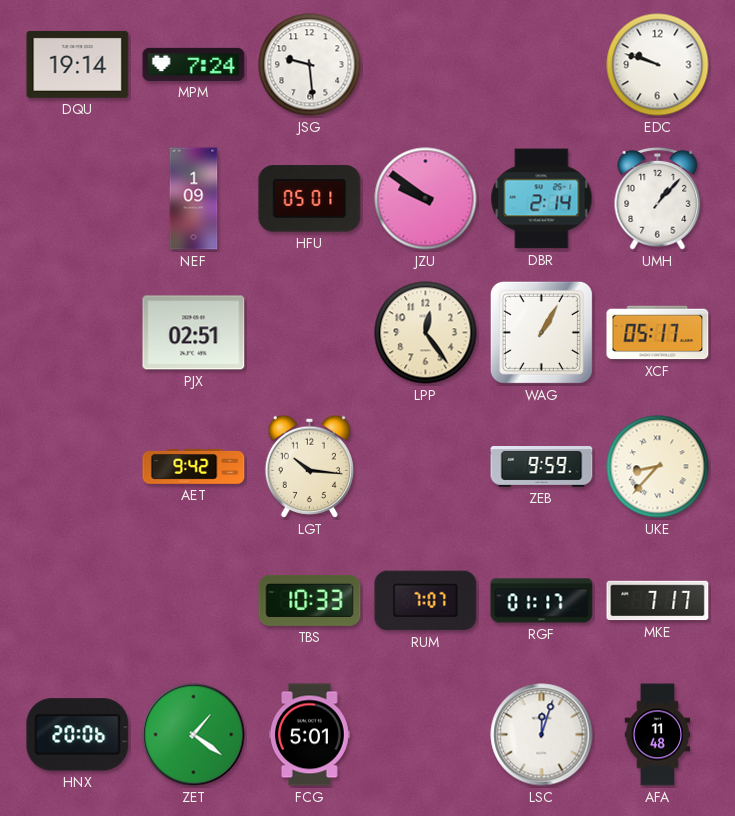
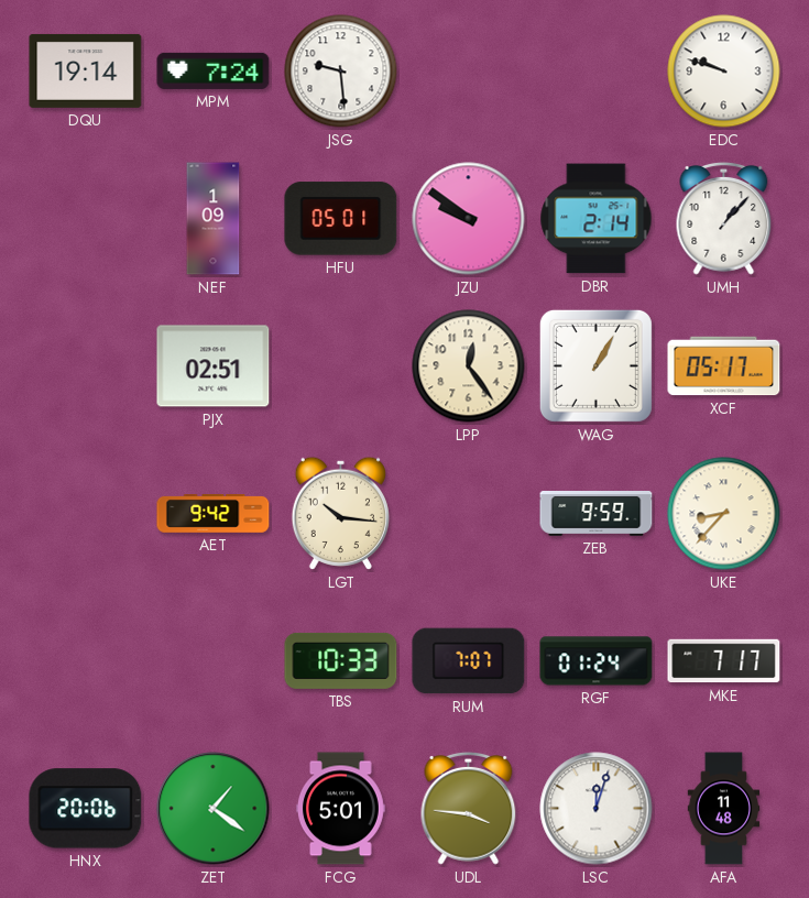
RGF: 01:17 -> 01:24
UDL: none -> 3:46
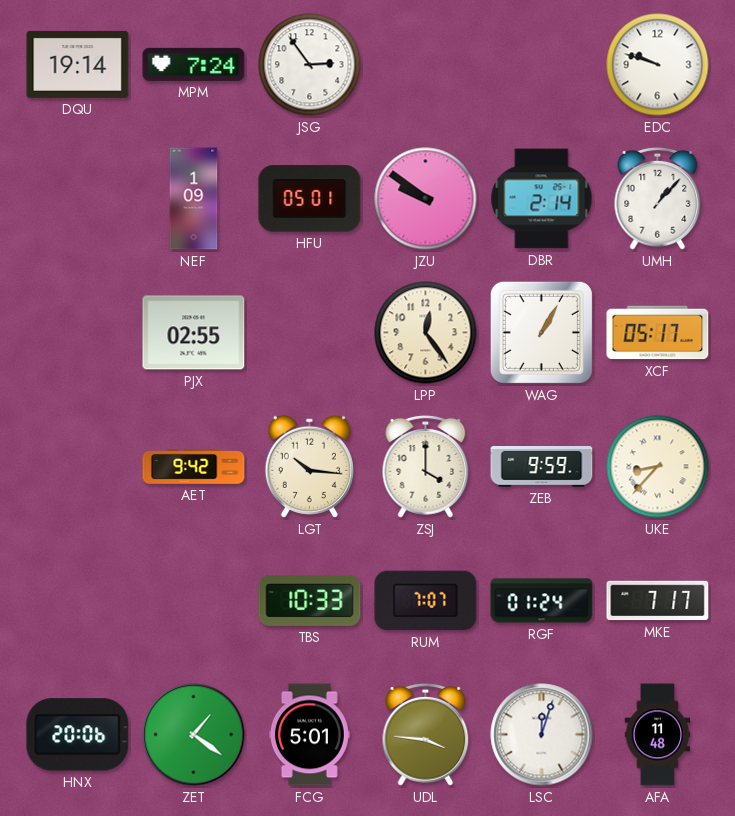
JSG: 9:29 -> 2:54
PJX: 02:51 -> 02:55
ZSJ: none -> 4:00
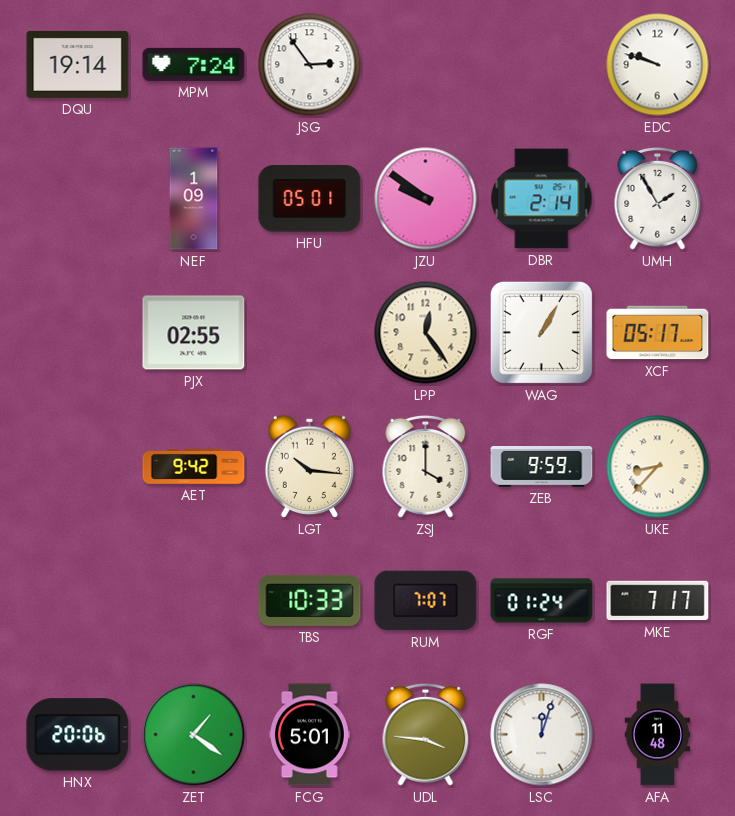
UMH: 1:07 -> 1:55
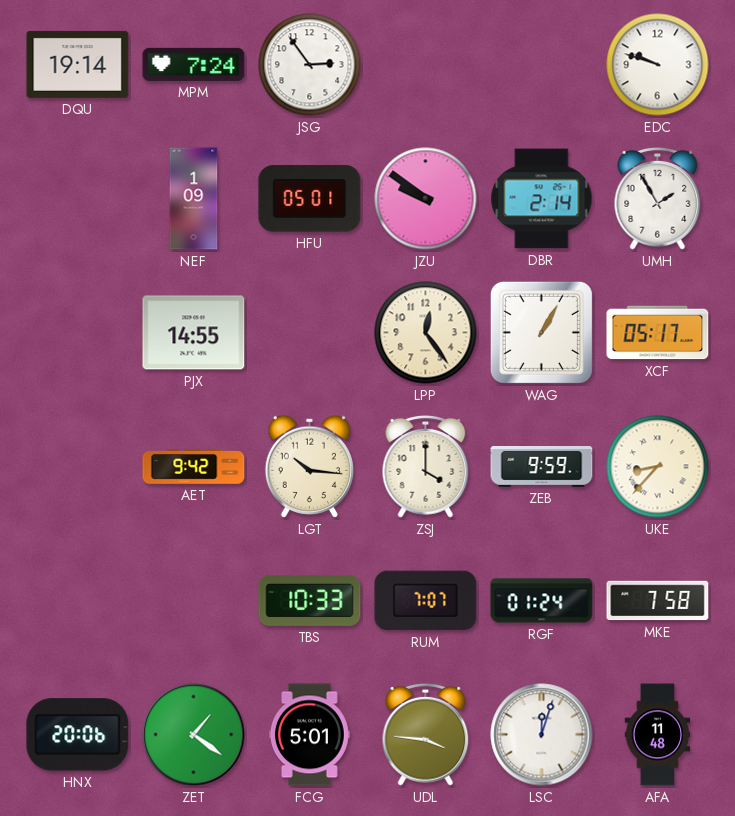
PJX: 02:55 -> 14:55
MKE: 7:17 -> 7:58
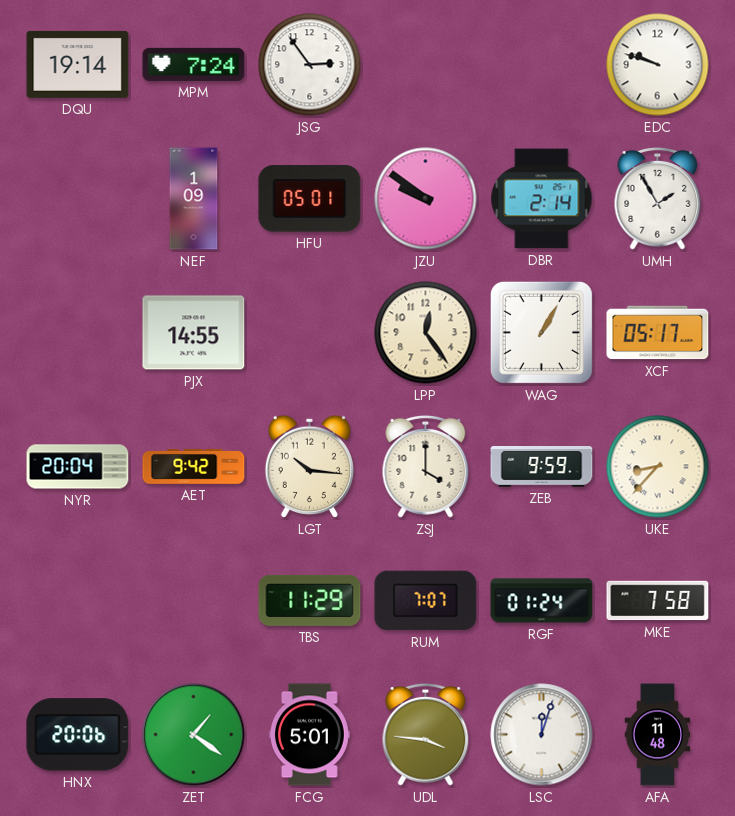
NYR: none -> 20:04
TBS: 10:33 -> 11:29
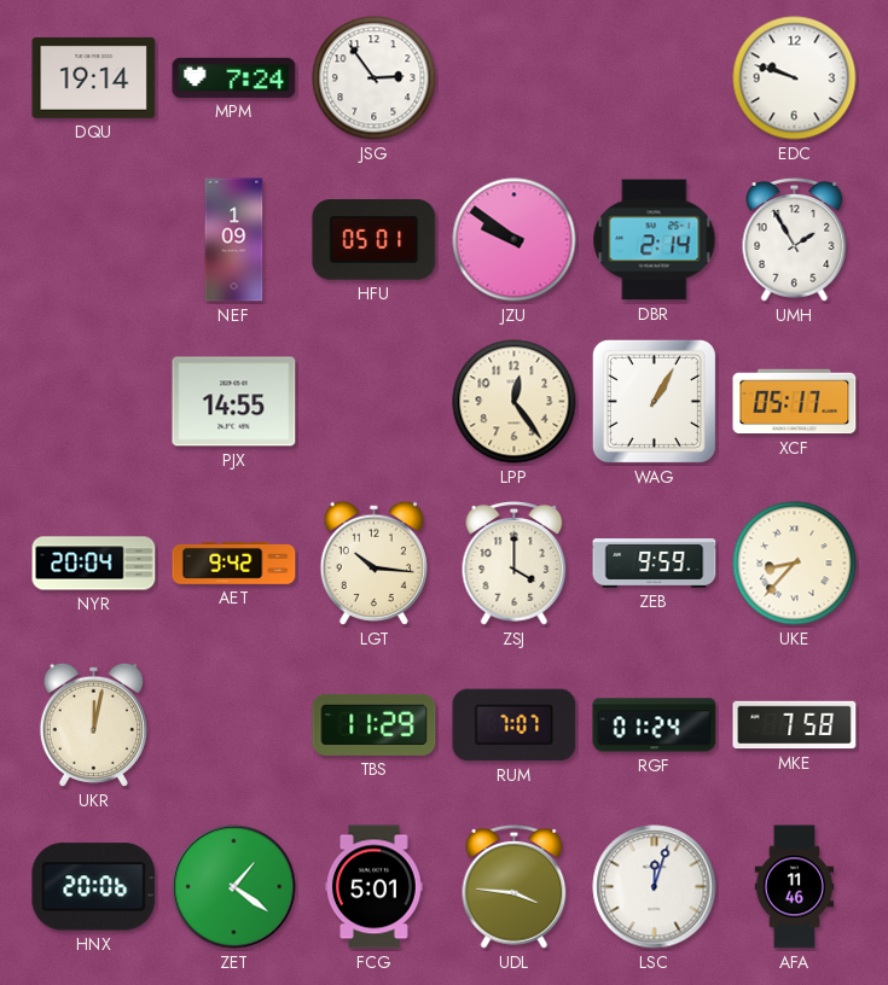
UKR: none -> 12:02
AFA: 11:48 -> 11:46
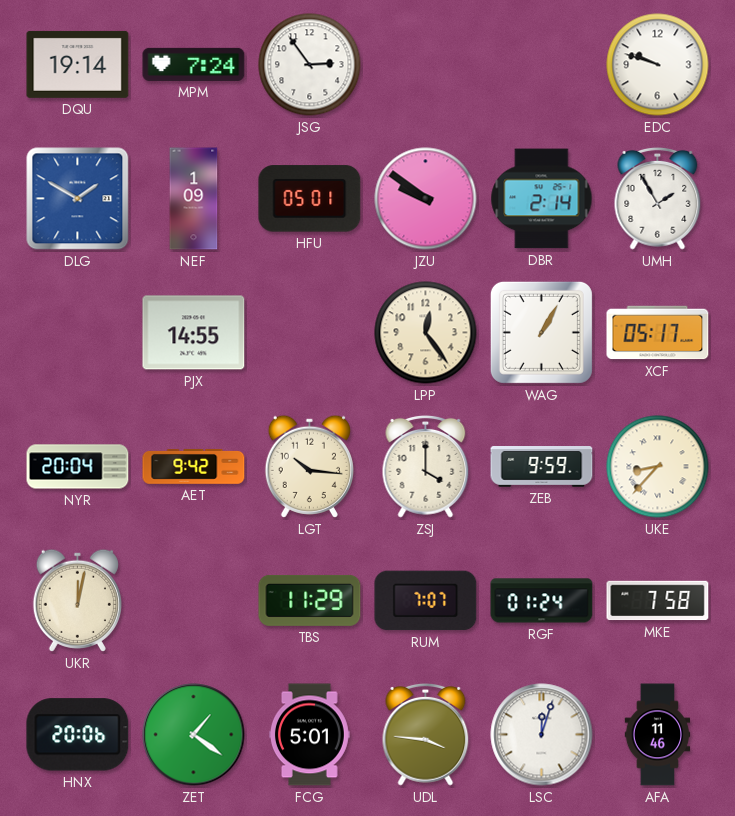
DLG: none -> 1:50
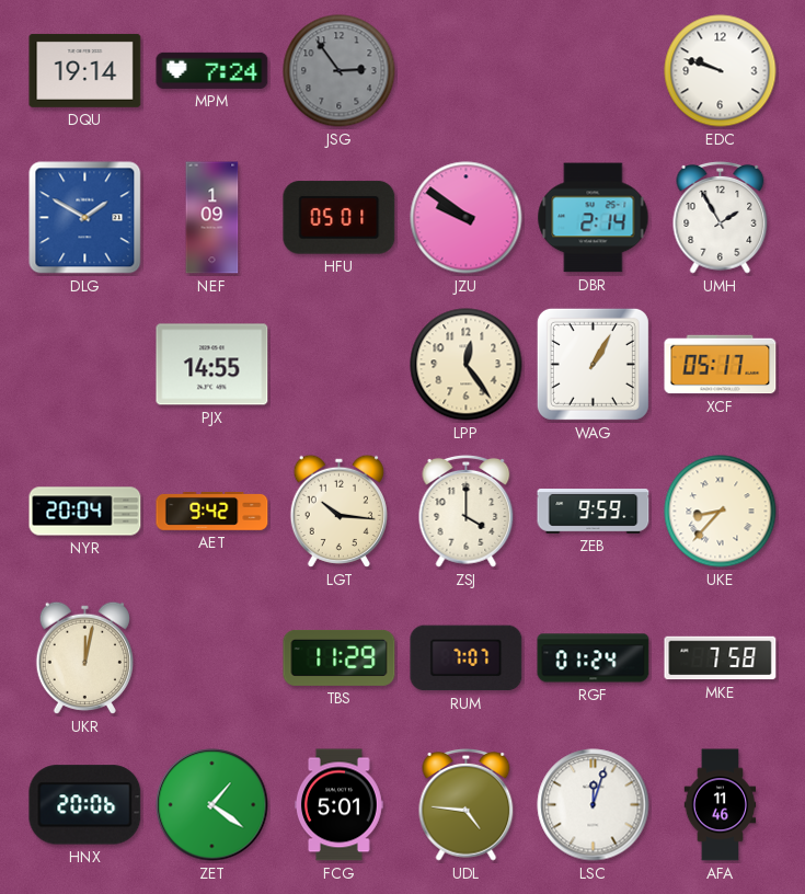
JSG dial: white -> grey
UDL: 3:46 -> 4:46
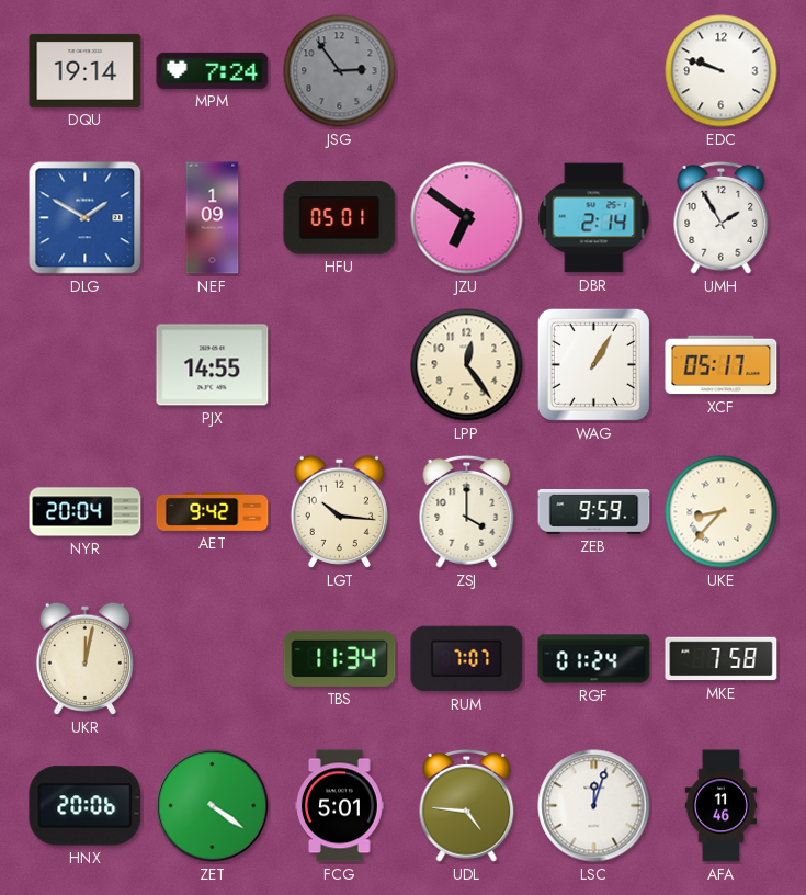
JZU: 9:51 -> 6:51
TBS: 11:29 -> 11:34
ZET: 1:21 -> 4:21
